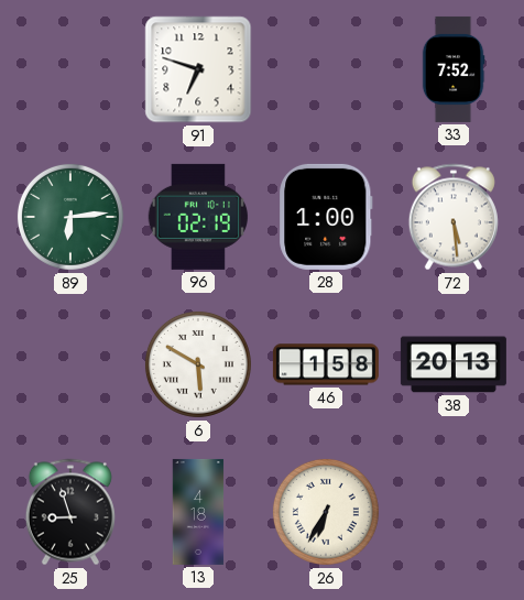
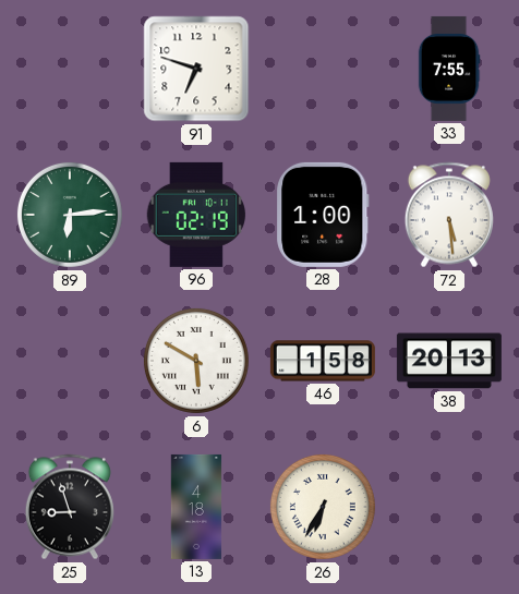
33: 7:52 -> 7:55
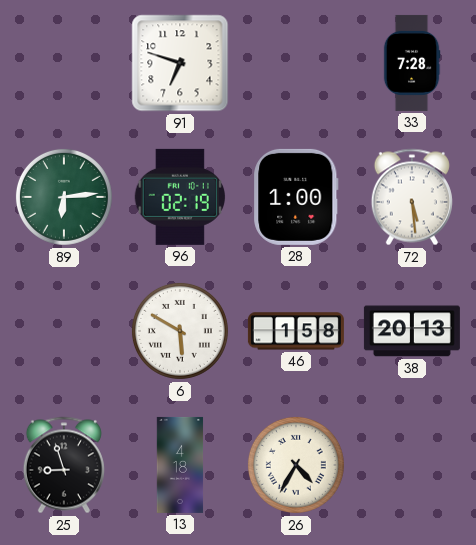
33: 7:55 -> 7:28
26: 6:35 -> 4:35
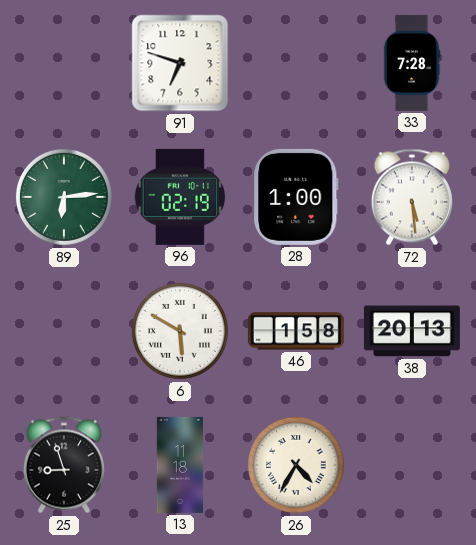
13: 4:18 -> 11:18
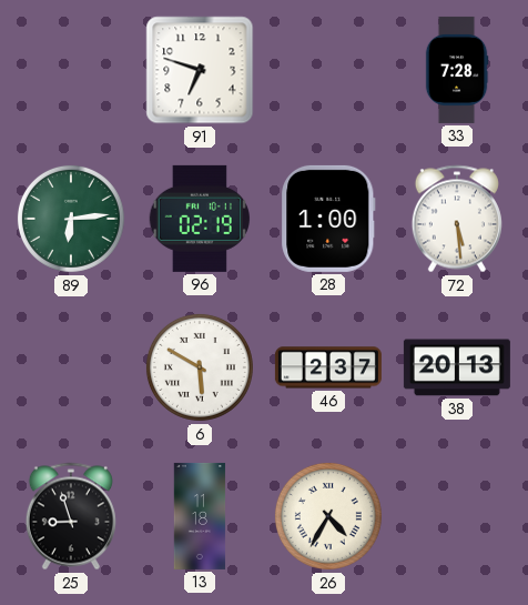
46: 1:58 -> 2:37
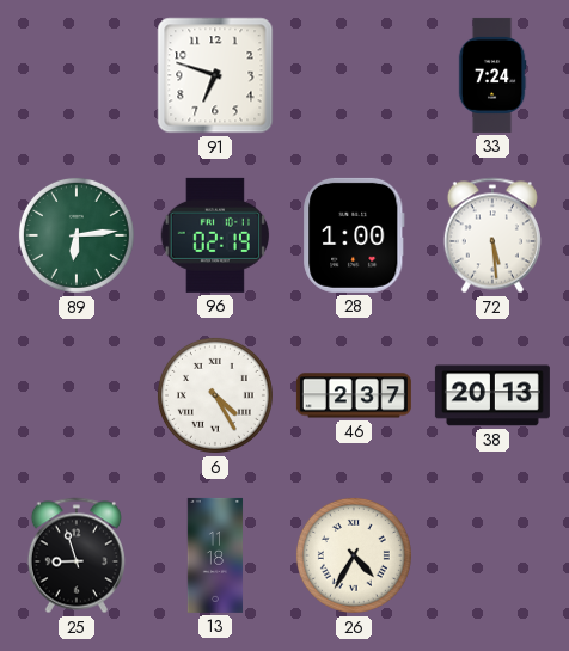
33: 7:28 -> 7:24
6: 5:50 -> 4:25
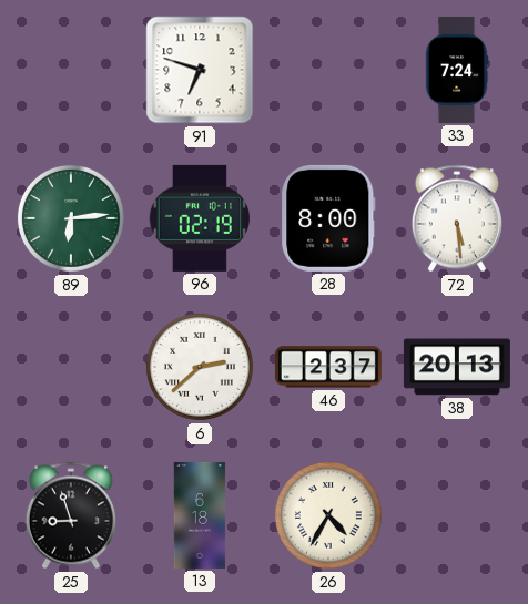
28: 1:00 -> 8:00
6: 4:25 -> 2:38
13: 11:18 -> 6:18
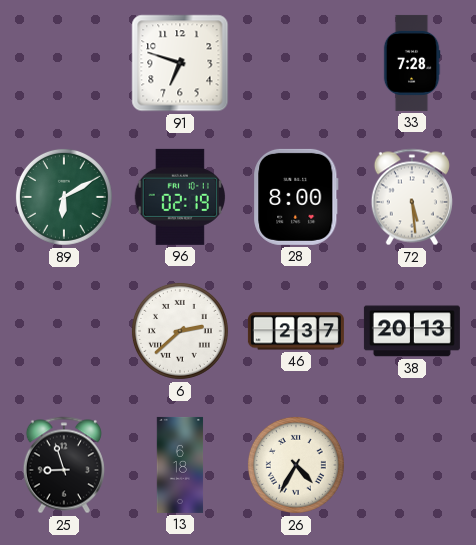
33: 7:24 -> 7:28
89: 6:14 -> 6:10
